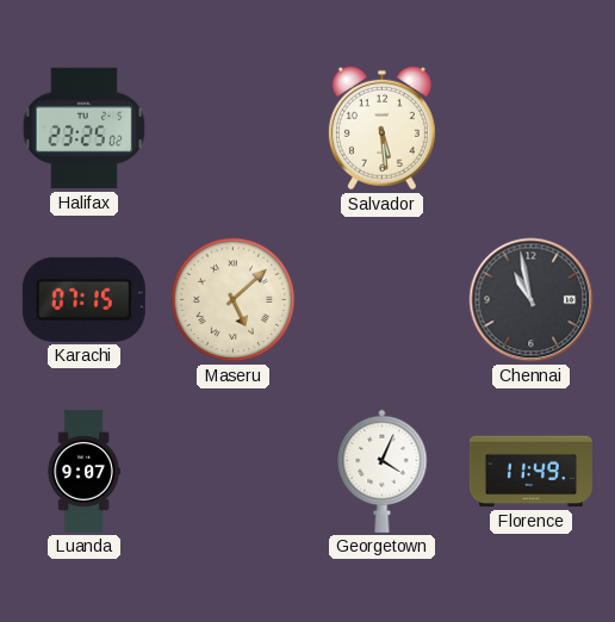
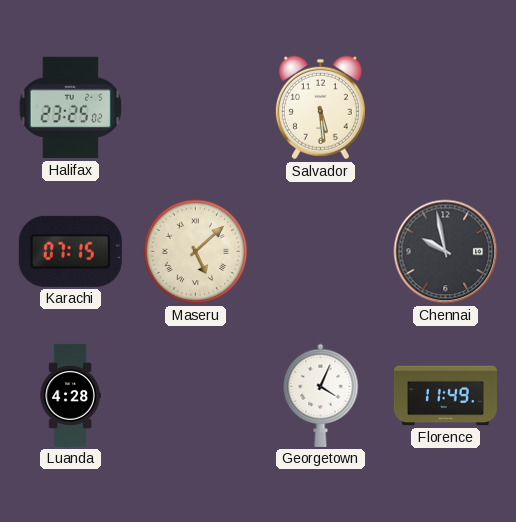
Chennai: 10:58 -> 9:58
Luanda: 9:07 -> 4:28
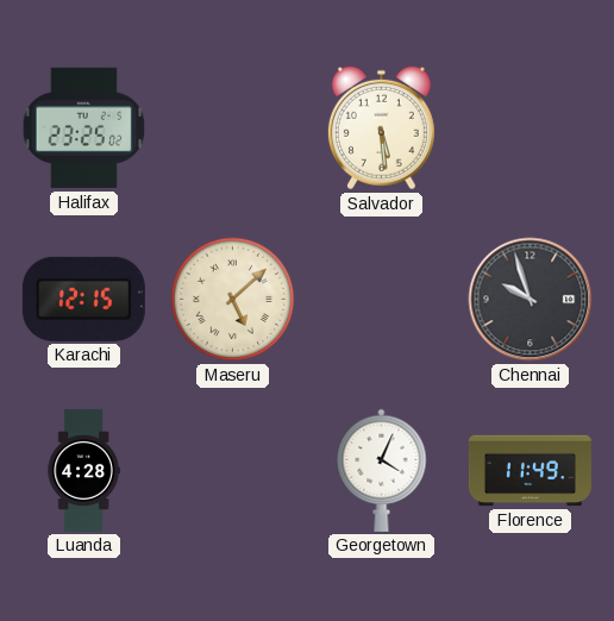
Karachi: 07:15 -> 12:15
Chennai: 9:58 -> 9:57
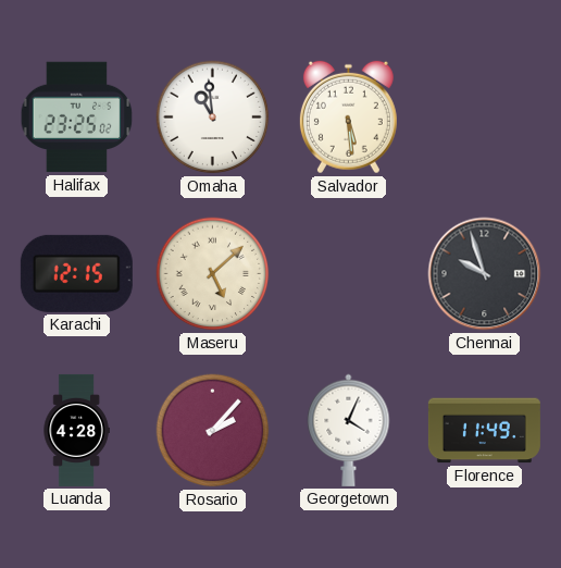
Omaha: none -> 10:59
Rosario: none -> 2:07
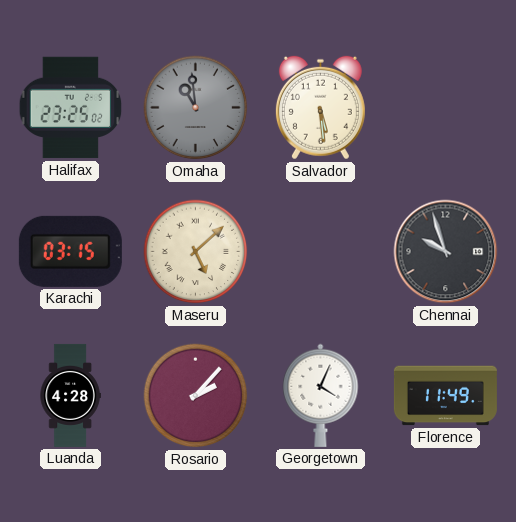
Omaha dial: white -> grey
Karachi: 12:15 -> 03:15
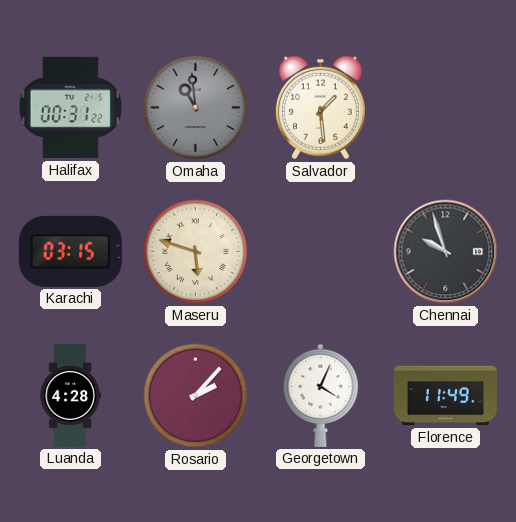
Halifax: 23:25 -> 00:31
Salvador: 5:29 -> 1:29
Maseru: 5:08 -> 5:48
